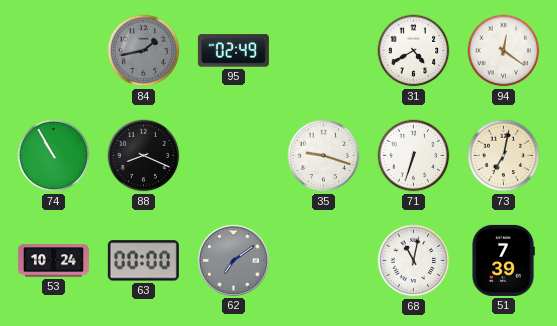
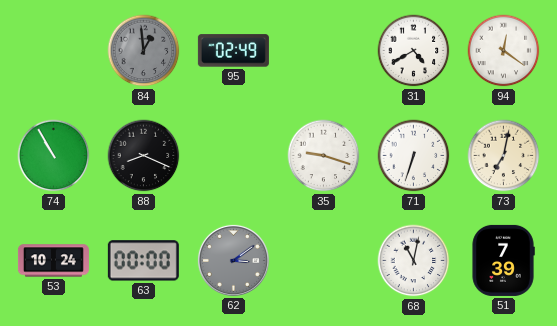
84: 1:43 -> 12:59
62: 7:09 -> 3:09
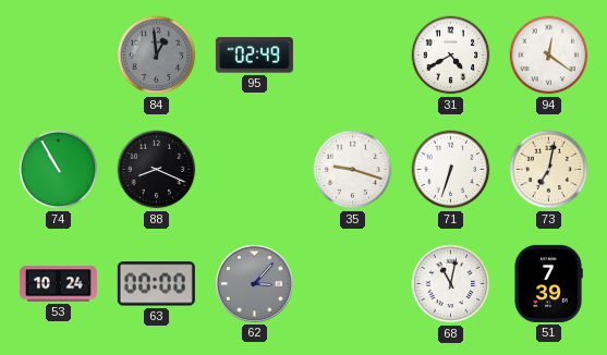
62: 3:09 -> 3:07
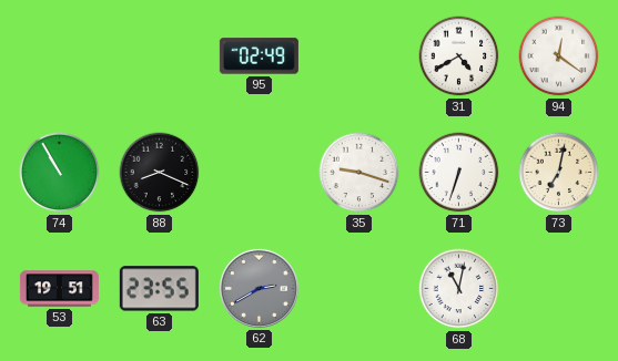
84: 12:59 -> none
53: 10:24 -> 19:51
63: 00:00 -> 23:55
62: 3:07 -> 2:40
51: 7:39 -> none
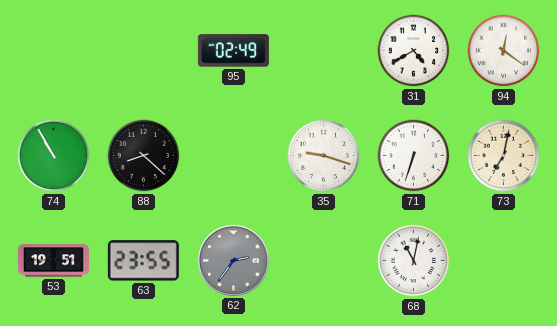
88: 8:19 -> 8:22
62: 2:40 -> 2:36
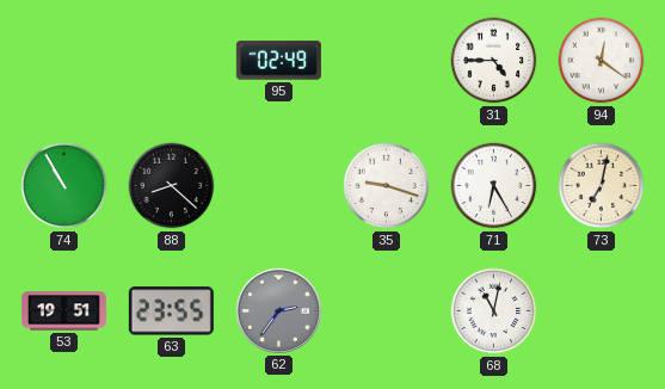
31: 4:40 -> 4:45
71: 6:33 -> 6:25
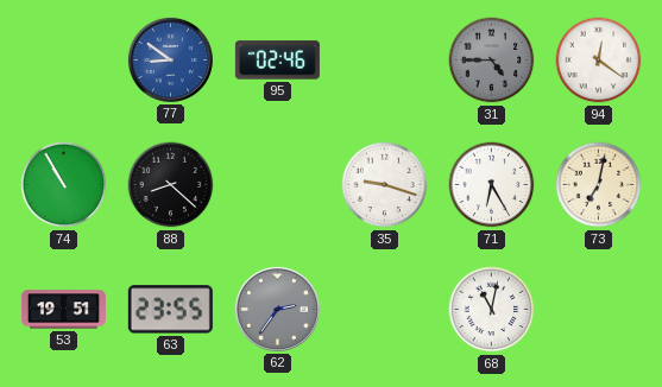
77: none -> 8:51
95: 02:49 -> 02:46
31 dial: white -> grey
